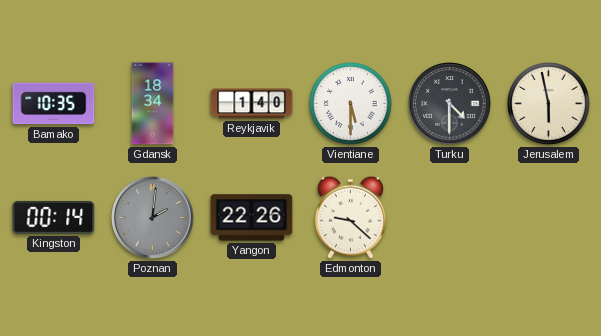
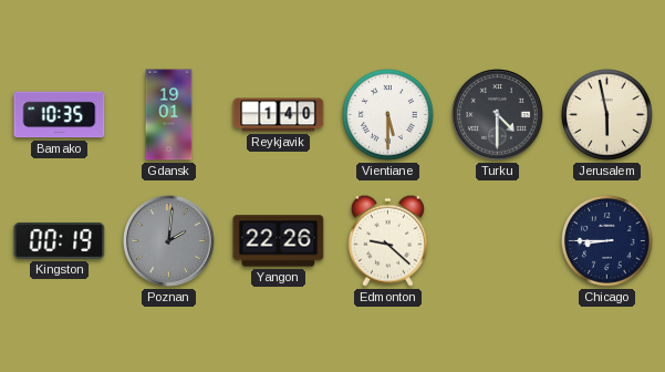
Gdansk: 18:34 -> 19:01
Kingston: 00:14 -> 00:19
Chicago: none -> 8:45
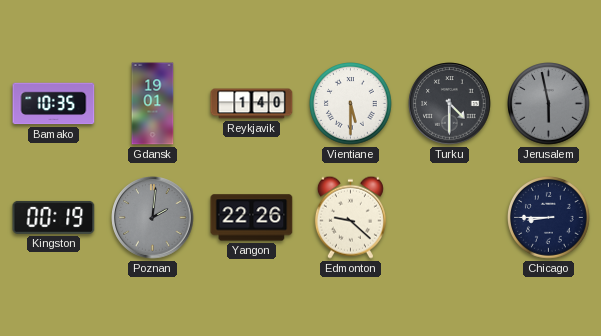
Jerusalem dial: cream -> grey
